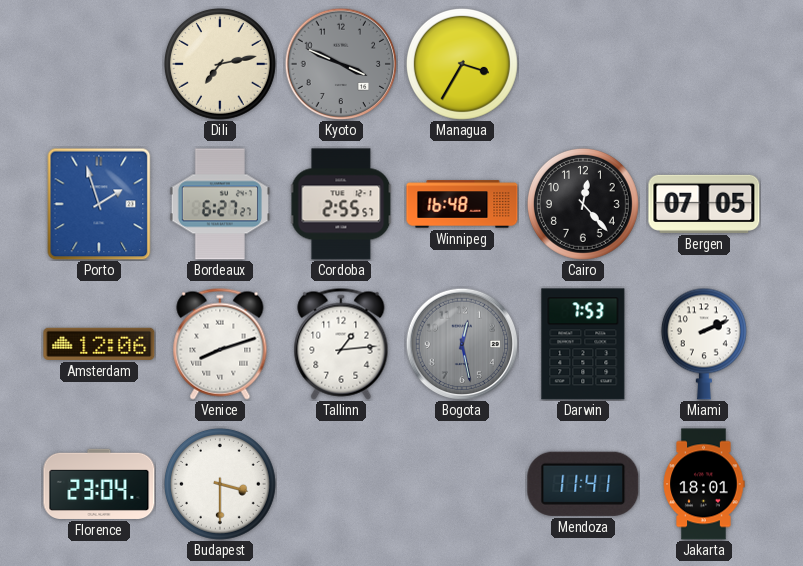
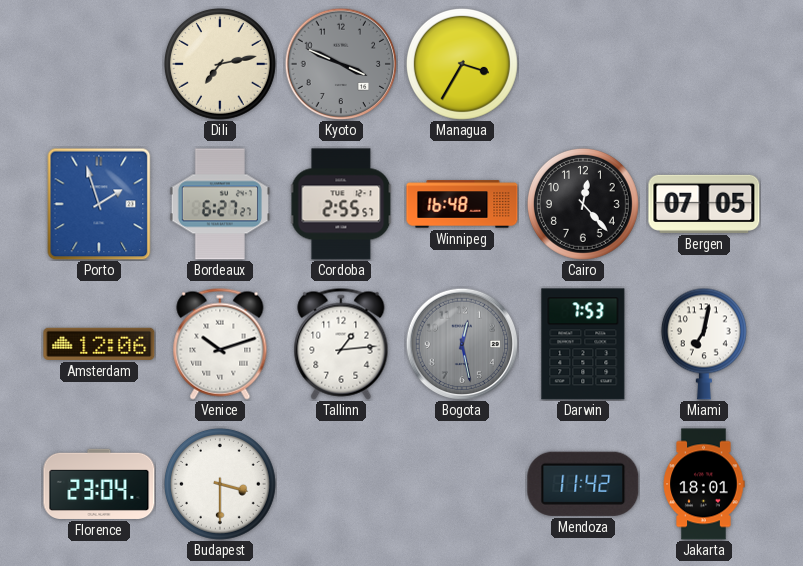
Venice: 8:12 -> 10:12
Miami: 2:11 -> 7:02
Mendoza: 11:41 -> 11:42
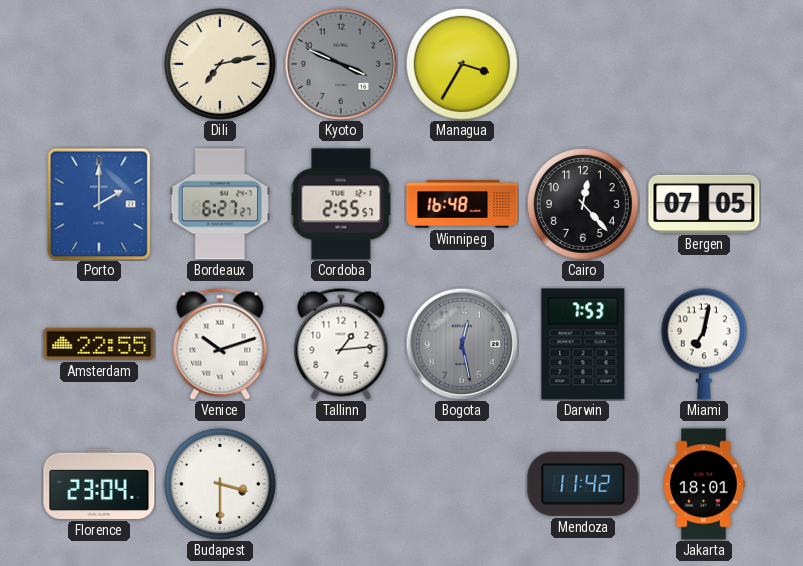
Porto: 1:57 -> 2:00
Amsterdam: 12:06 -> 22:55
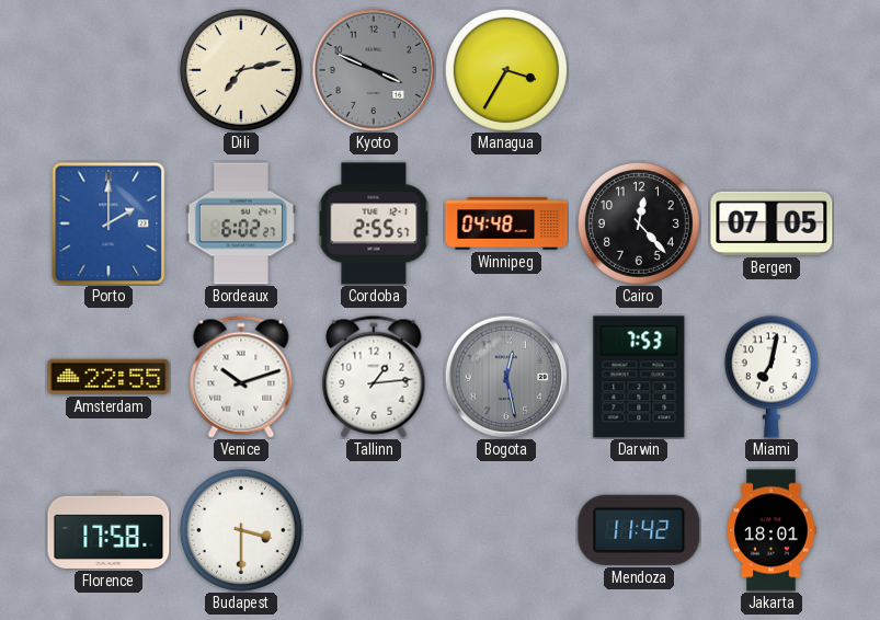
Bordeaux: 6:27 -> 6:02
Winnipeg: 16:48 -> 04:48
Florence: 23:04 -> 17:58
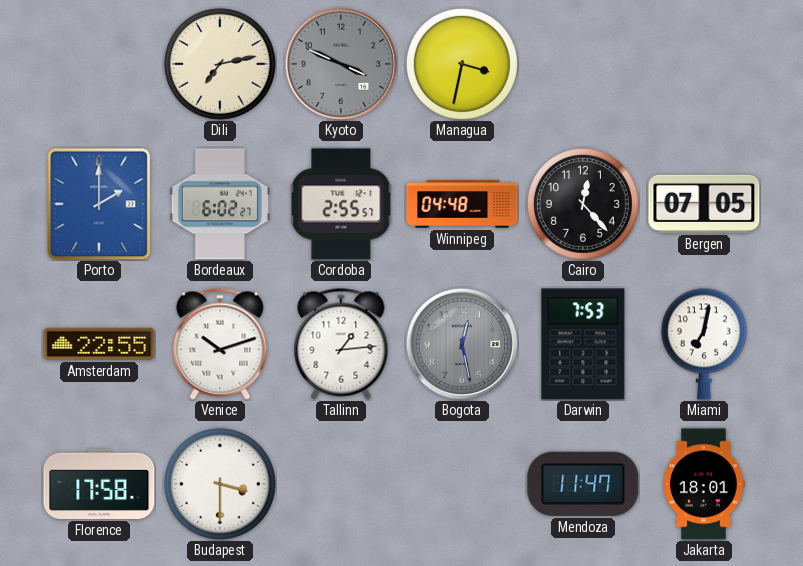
Managua: 3:35 -> 3:32
Mendoza: 11:42 -> 11:47
